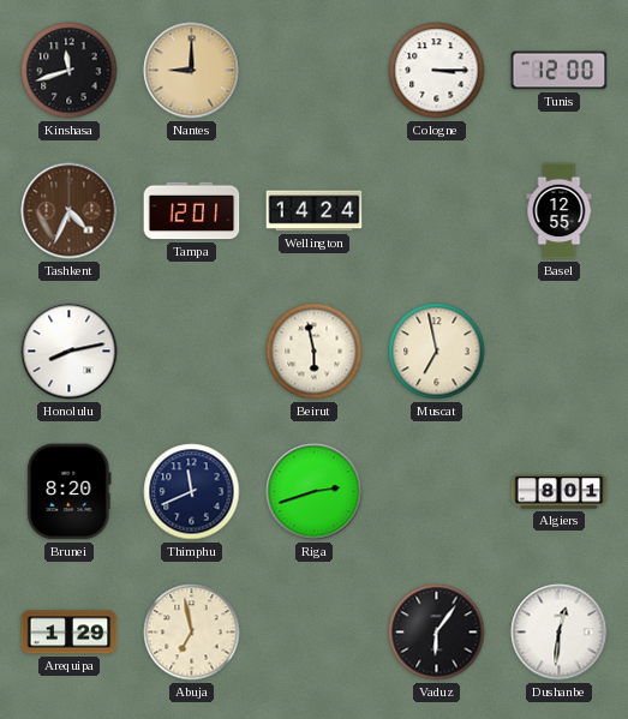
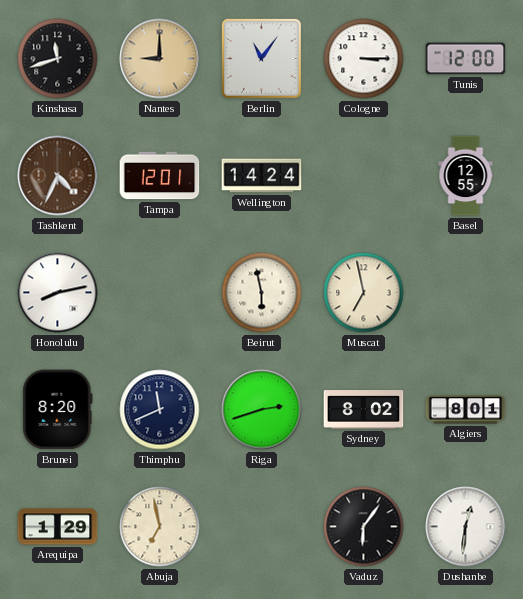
Berlin: none -> 11:06
Sydney: none -> 8:02
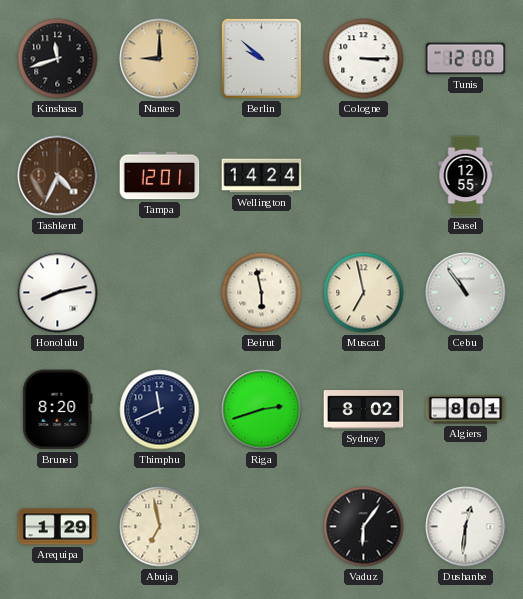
Berlin: 11:06 -> 9:52
Cebu: none -> 10:54
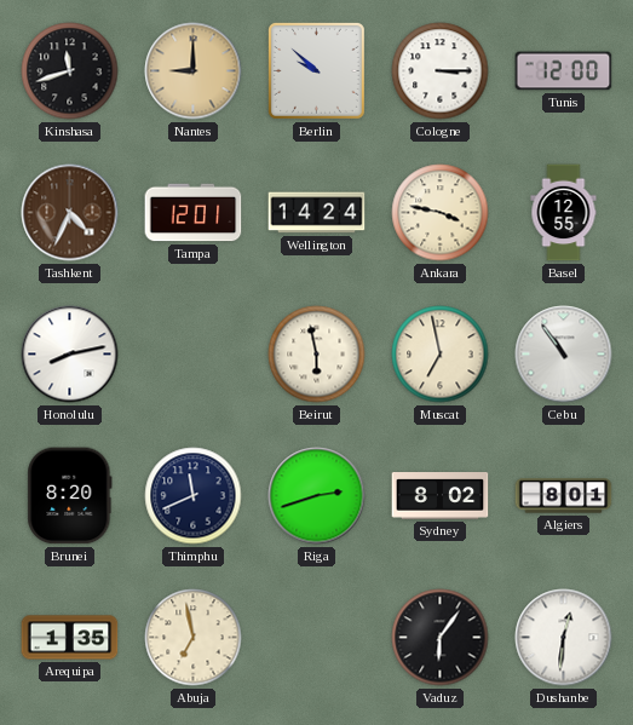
Ankara: none -> 3:47
Arequipa: 1:29 -> 1:35
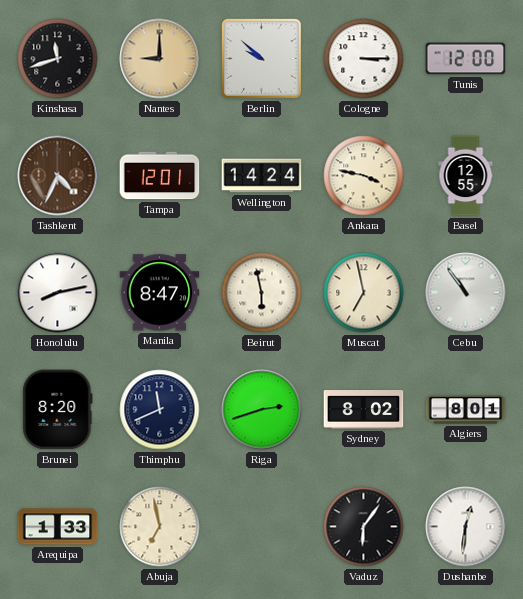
Manila: none -> 8:47
Arequipa: 1:35 -> 1:33
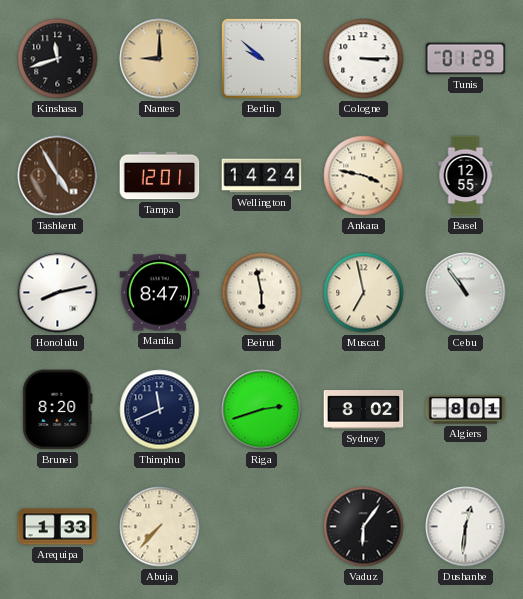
Tunis: 12:00 -> 01:29
Tashkent: 4:34 -> 4:55
Abuja: 6:58 -> 7:37
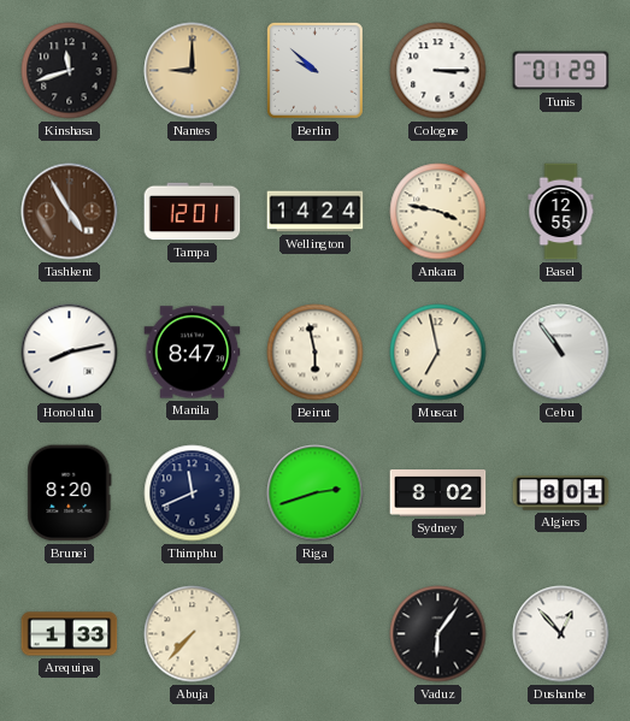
Dushanbe: 12:31 -> 12:53
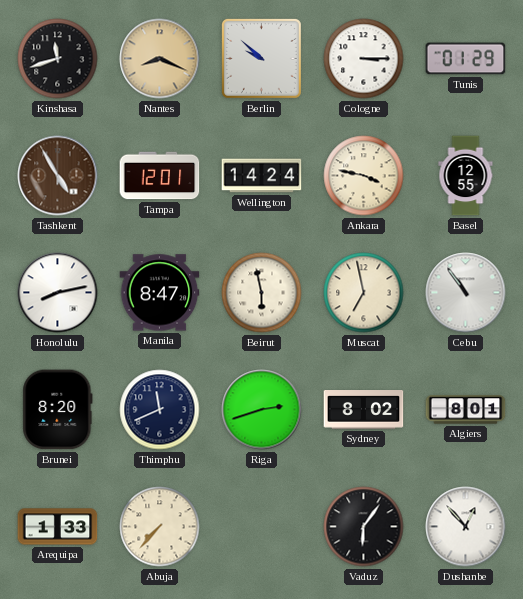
Nantes: 9:00 -> 8:19
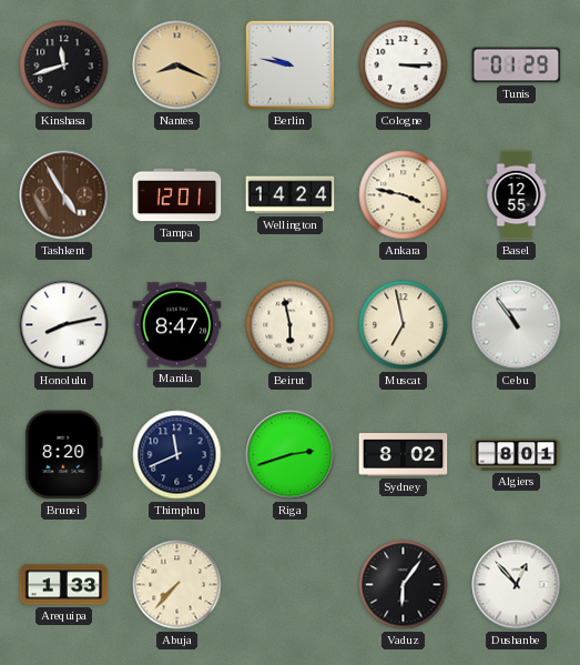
Berlin: 9:52 -> 9:47
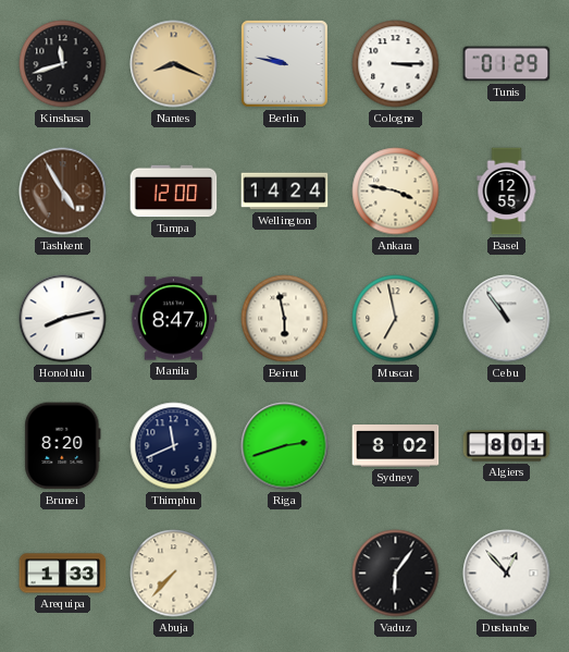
Tampa: 12:01 -> 12:00
